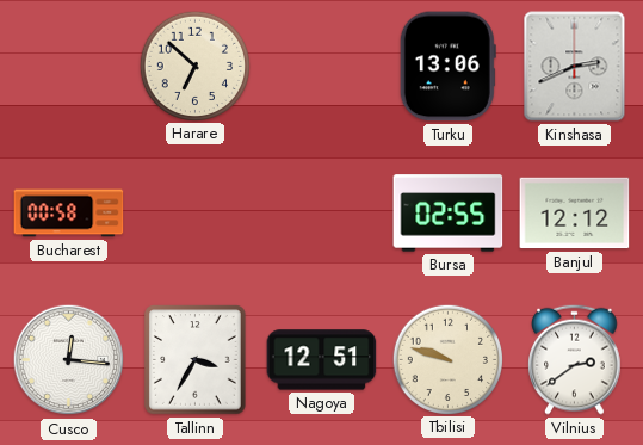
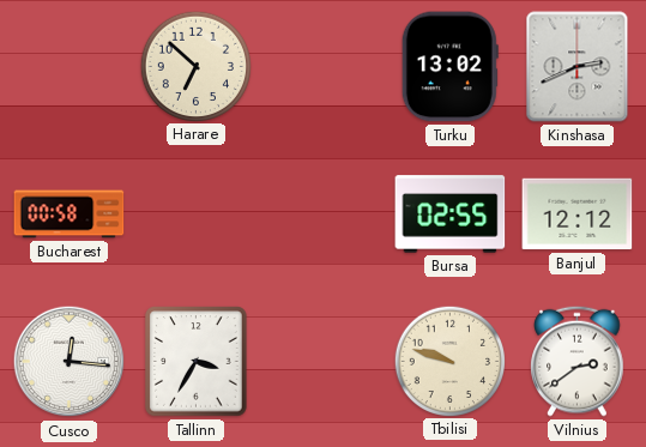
Turku: 13:06 -> 13:02
Nagoya: 12:51 -> none
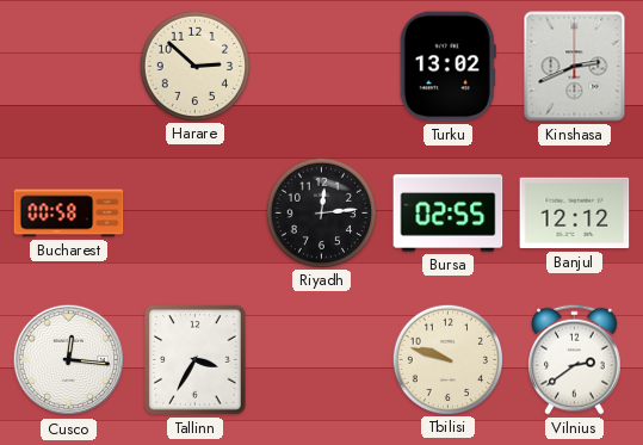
Harare: 6:52 -> 2:52
Riyadh: none -> 12:14
